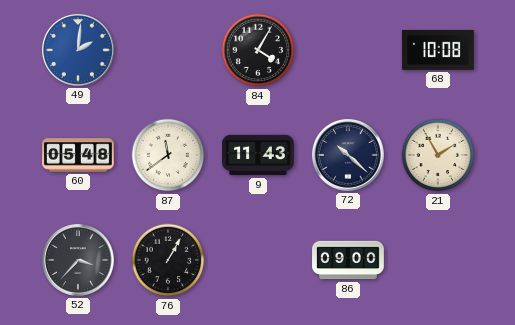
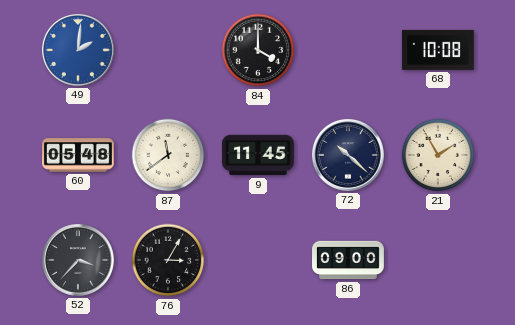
84: 4:05 -> 4:00
9: 11:43 -> 11:45
76: 1:05 -> 3:05
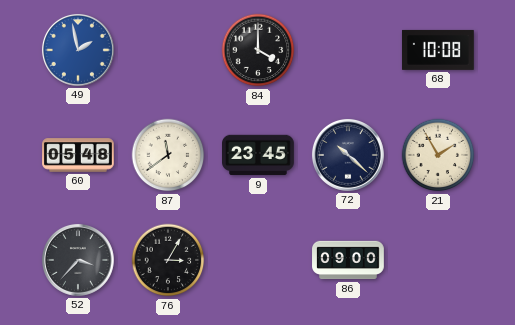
49: 2:01 -> 1:58
9: 11:45 -> 23:45
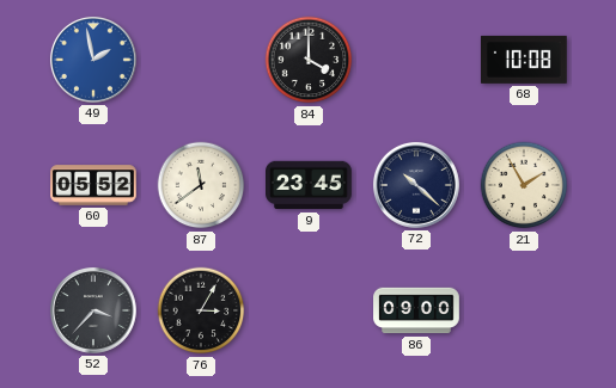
60: 05:48 -> 05:52
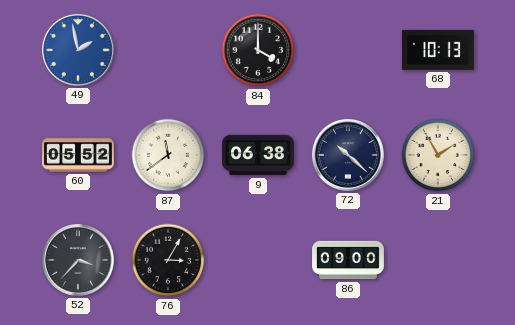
68: 10:08 -> 10:13
9: 23:45 -> 06:38
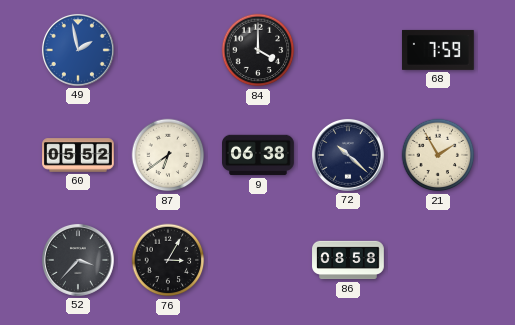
68: 10:13 -> 7:59
87: 11:39 -> 6:39
86: 09:00 -> 08:58
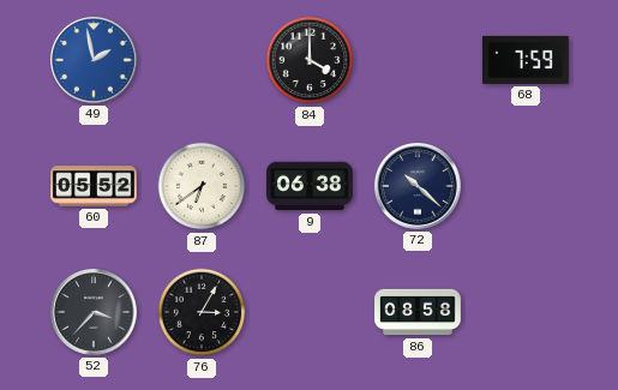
21: 1:55 -> none
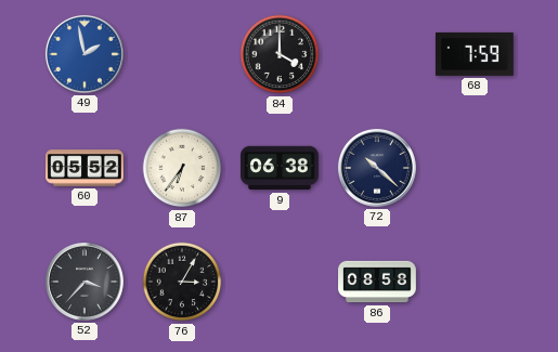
87: 6:39 -> 6:36
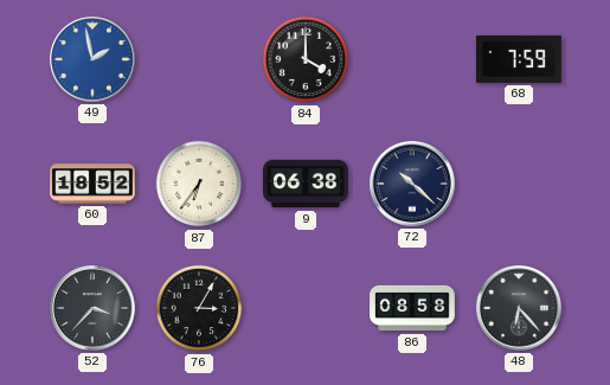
60: 05:52 -> 18:52
48: none -> 6:23
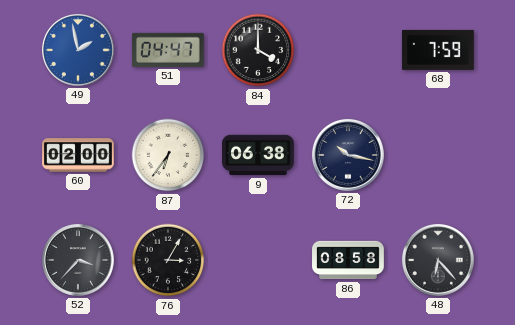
51: none -> 04:47
60: 18:52 -> 02:00
72: 10:22 -> 10:17
